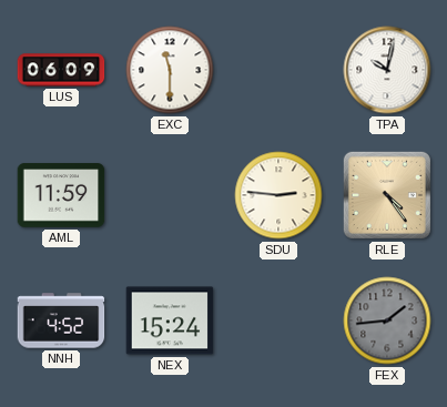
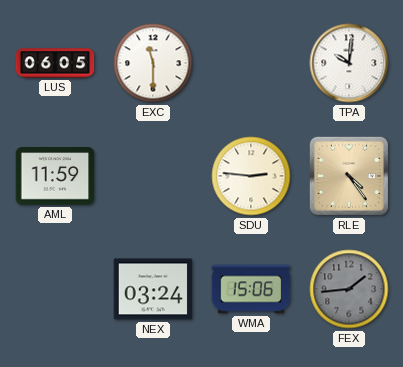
LUS: 06:09 -> 06:05
TPA: 10:02 -> 10:01
NNH: 4:52 -> none
NEX: 15:24 -> 03:24
WMA: none -> 15:06
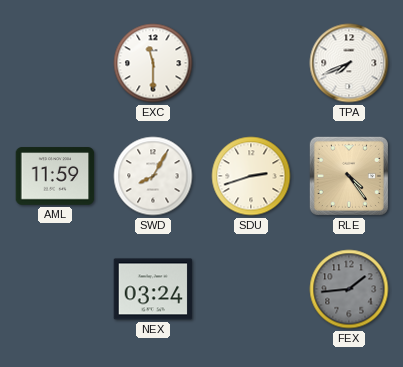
LUS: 06:05 -> none
TPA: 10:01 -> 7:41
SWD: none -> 8:05
SDU: 2:46 -> 2:42
WMA: 15:06 -> none
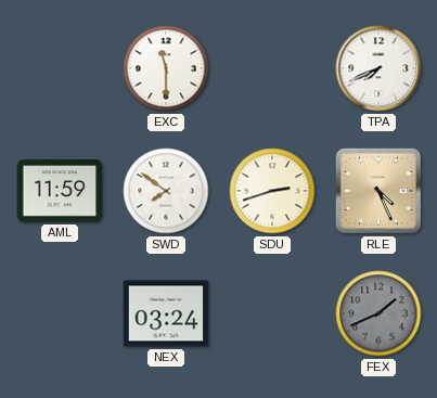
SWD: 8:05 -> 7:51
RLE: 4:24 -> 4:26
FEX: 1:44 -> 1:41
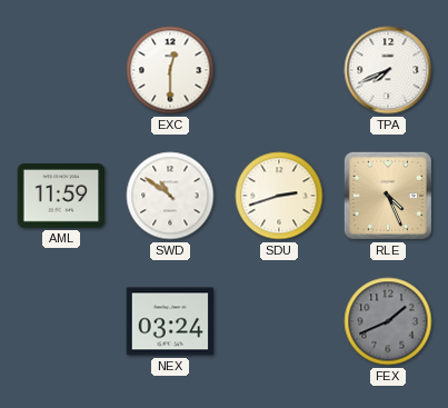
EXC: 11:30 -> 12:30
SWD: 7:51 -> 10:51
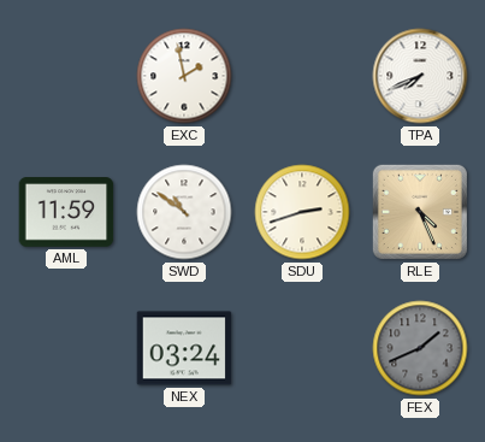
EXC: 12:30 -> 1:58
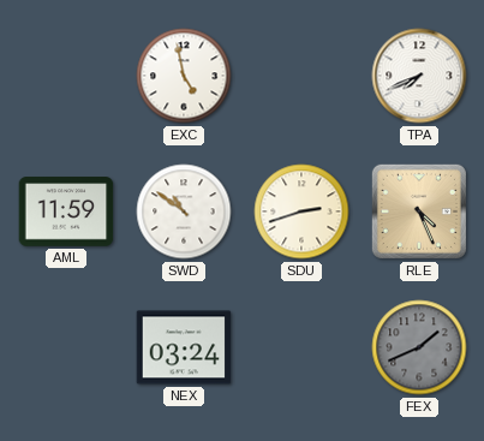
EXC: 1:58 -> 4:58
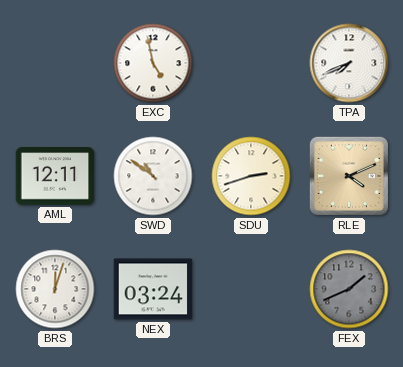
AML: 11:59 -> 12:11
RLE: 4:26 -> 4:11
BRS: none -> 12:03
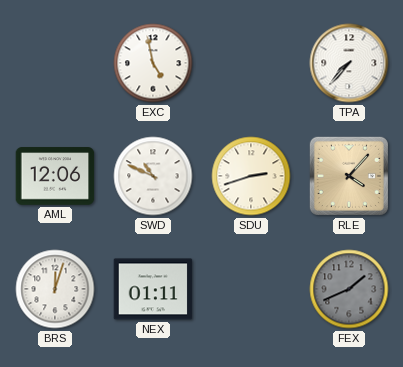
TPA: 7:41 -> 7:37
AML: 12:11 -> 12:06
SWD: 10:51 -> 10:49
RLE: 4:11 -> 4:07
NEX: 03:24 -> 01:11
